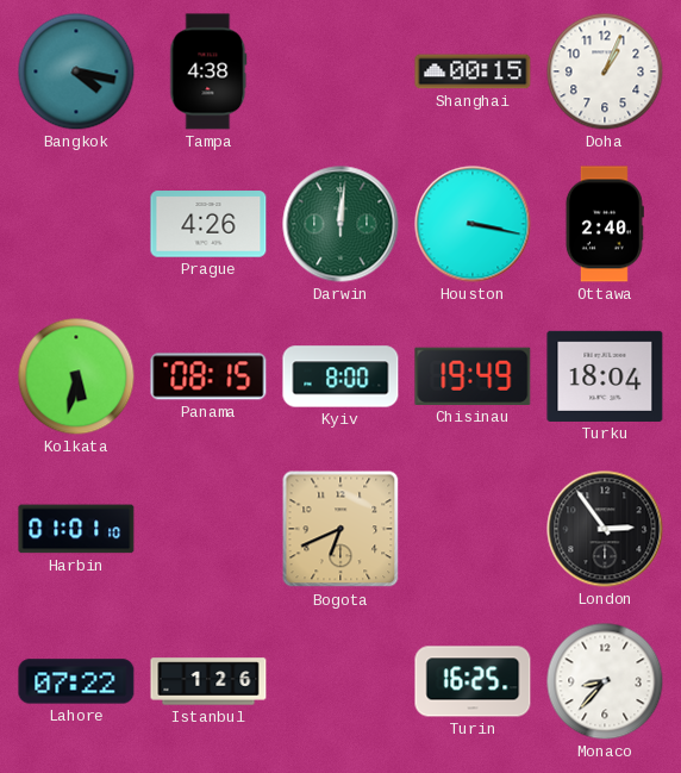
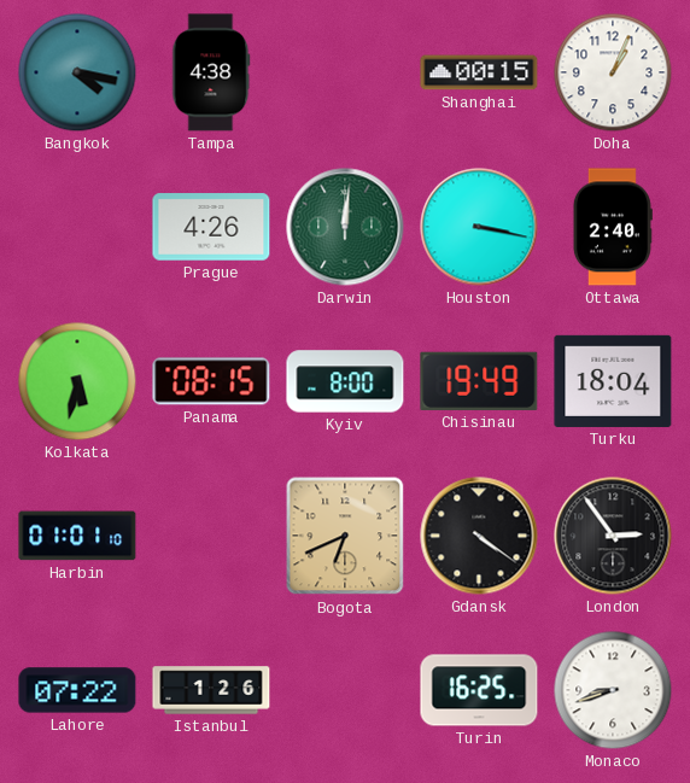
Gdansk: none -> 4:21
Monaco: 8:37 -> 8:42
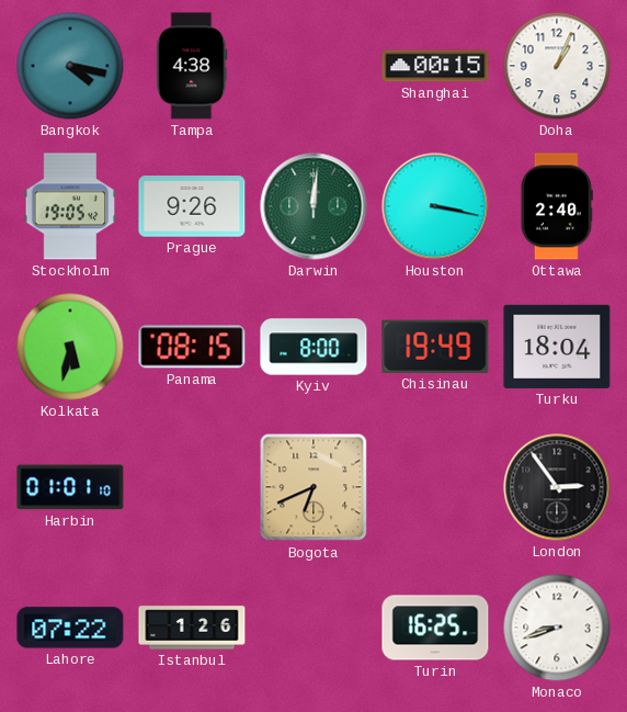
Stockholm: none -> 19:05
Prague: 4:26 -> 9:26
Gdansk: 4:21 -> none
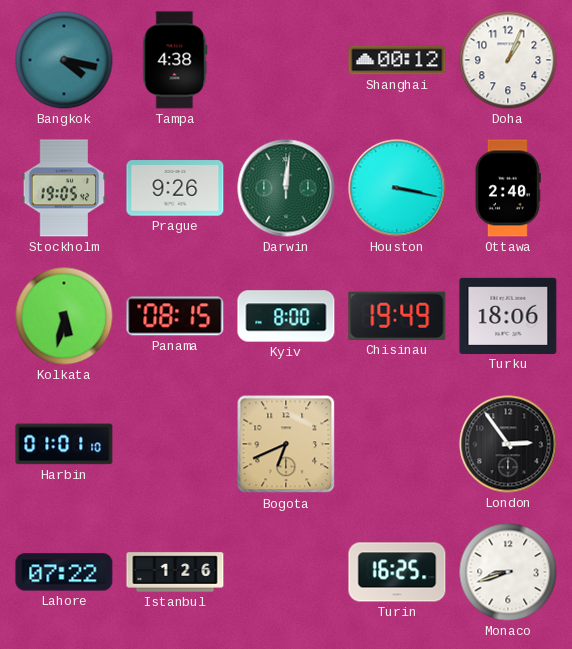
Shanghai: 00:15 -> 00:12
Turku: 18:04 -> 18:06
